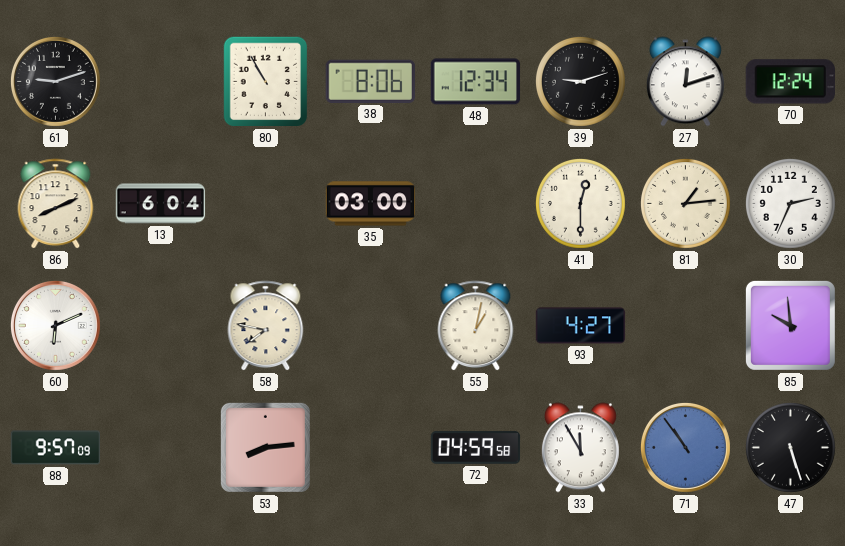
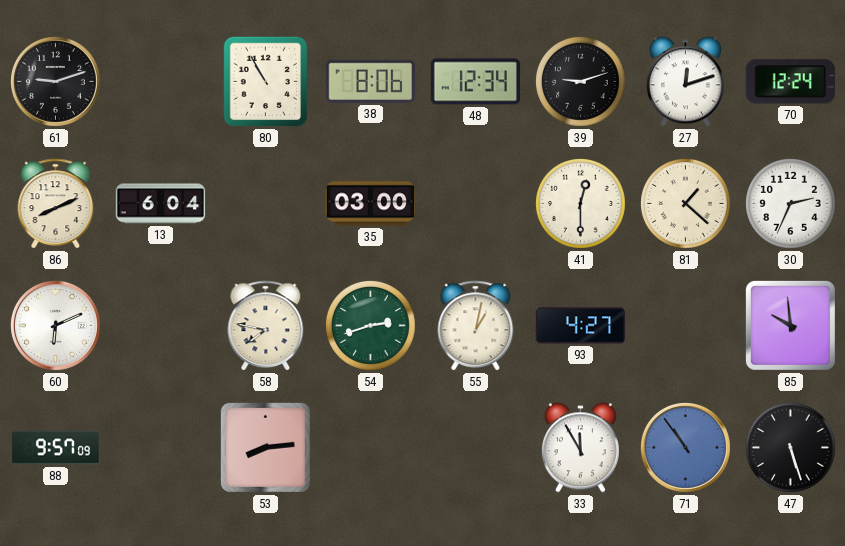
81: 1:14 -> 1:22
54: none -> 2:42
72: 04:59 -> none
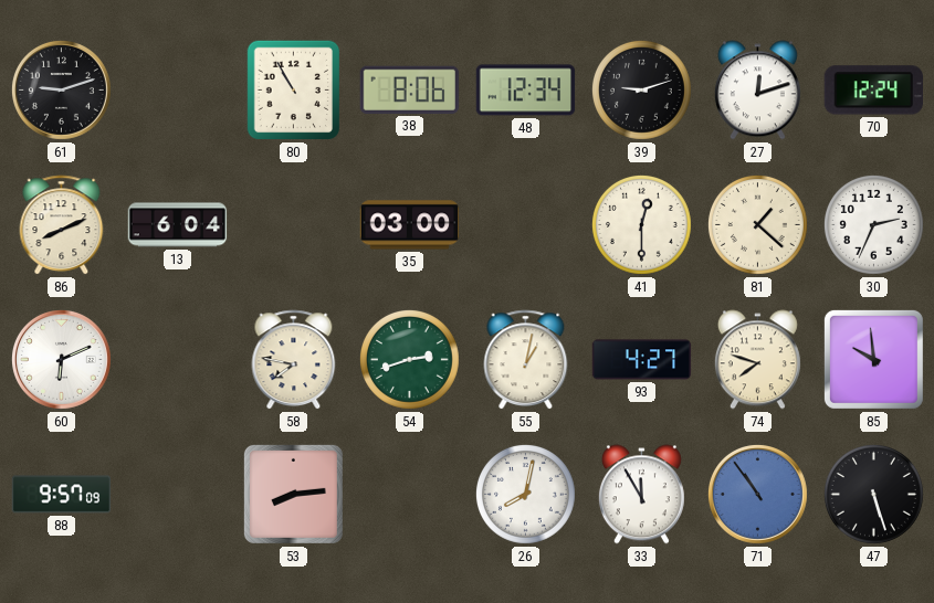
74: none -> 7:48
26: none -> 8:02
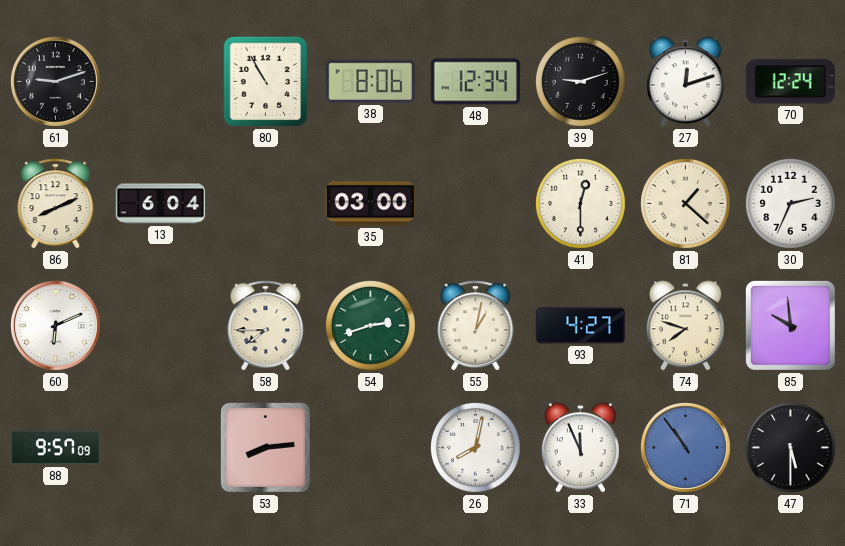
58: 7:47 -> 7:45
33: 11:55 -> 11:56
47: 5:27 -> 5:30
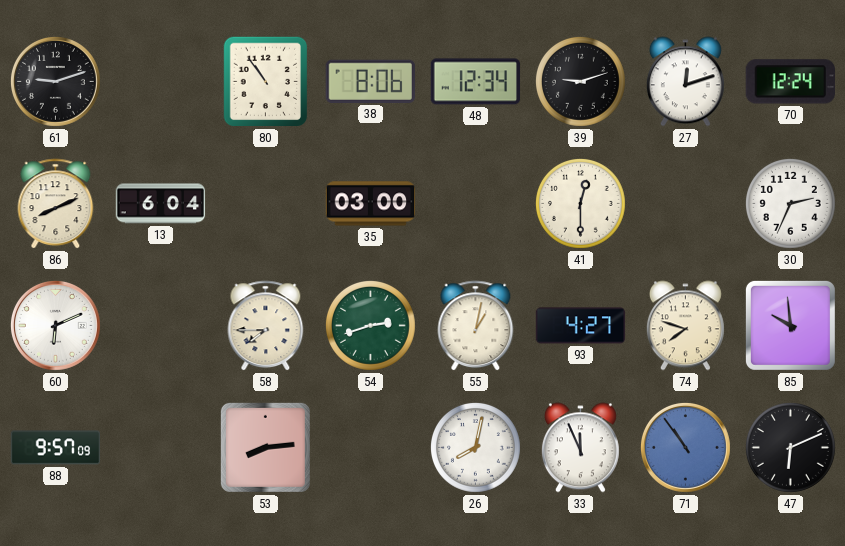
80: 10:55 -> 10:54
81: 1:22 -> none
47: 5:30 -> 6:11
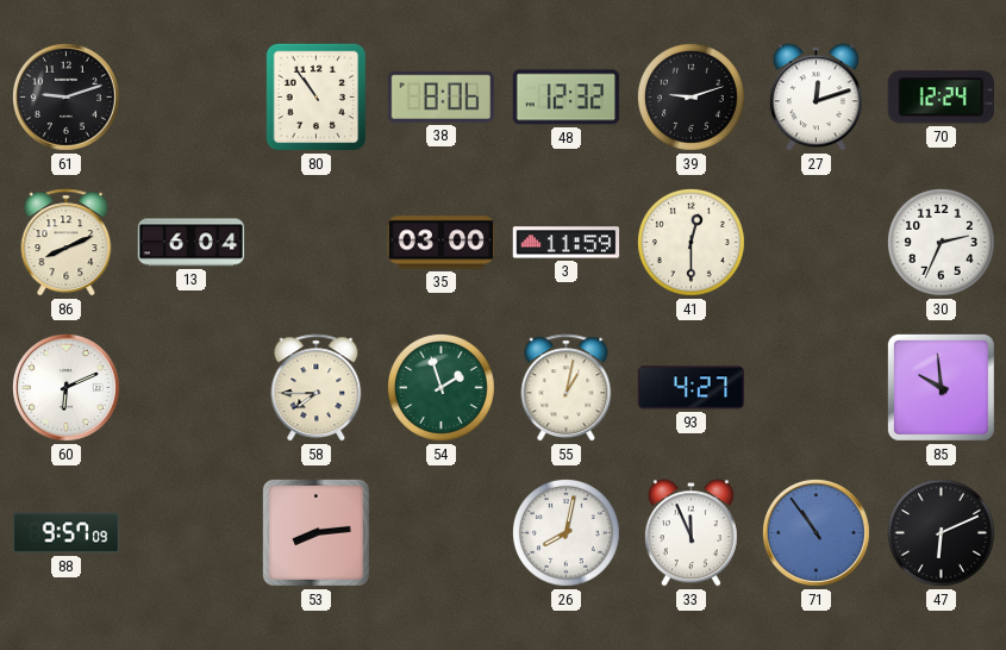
48: 12:34 -> 12:32
3: none -> 11:59
54: 2:42 -> 1:57
74: 7:48 -> none
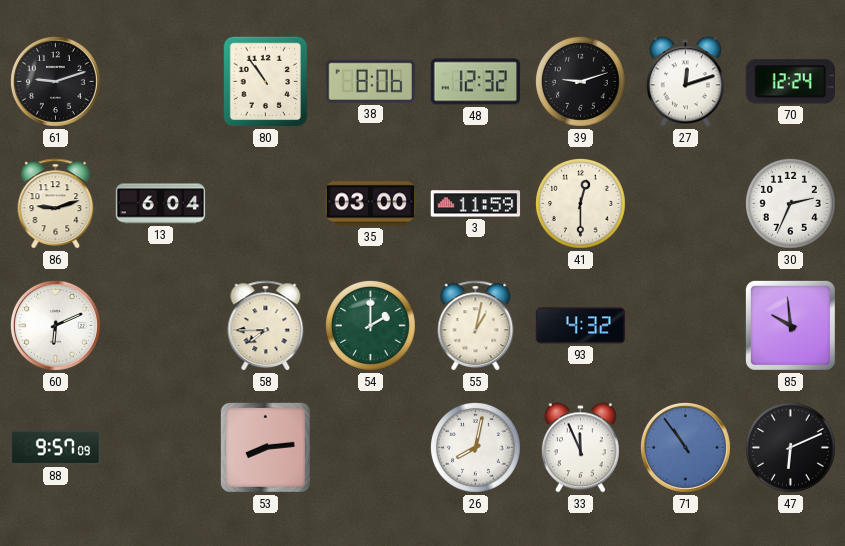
86: 8:11 -> 9:12
54: 1:57 -> 2:00
93: 4:27 -> 4:32
